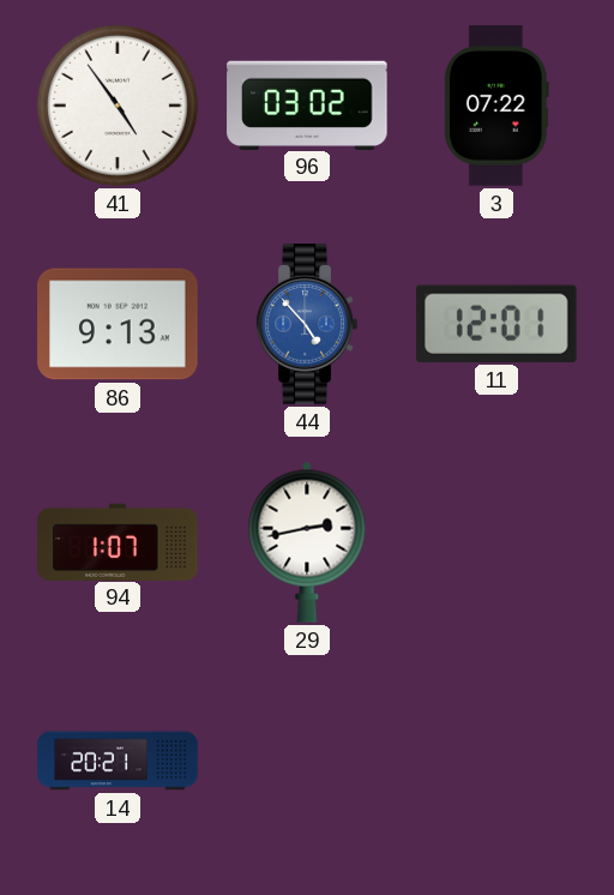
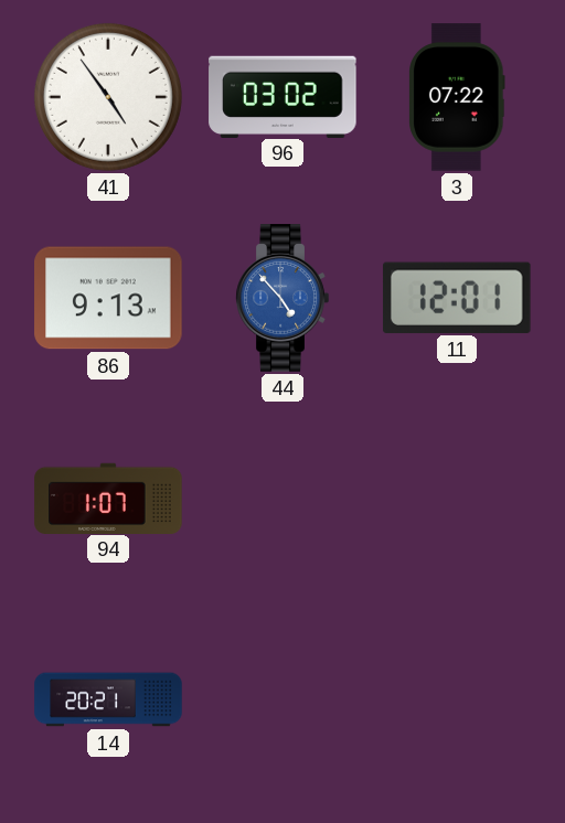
29: 2:43 -> none
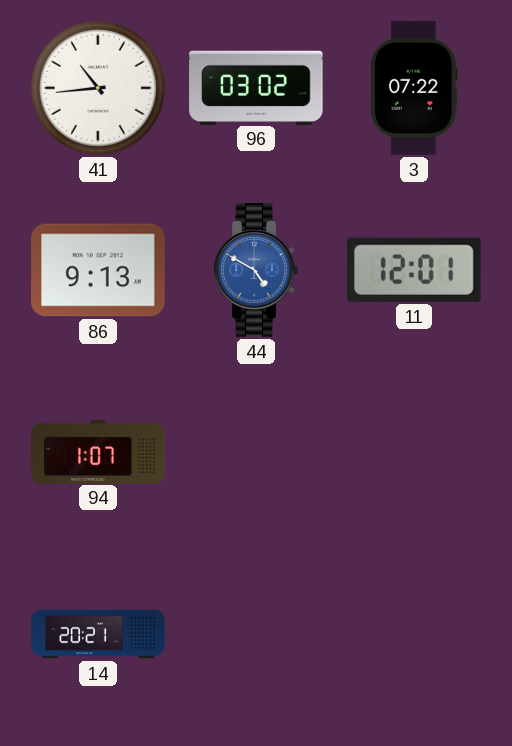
41: 4:54 -> 10:44
44: 4:53 -> 4:50
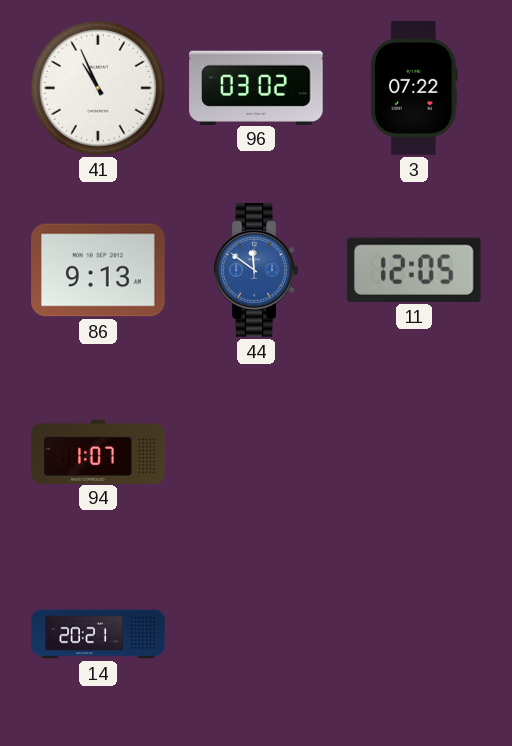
41: 10:44 -> 10:56
44: 4:50 -> 11:51
11: 12:01 -> 12:05
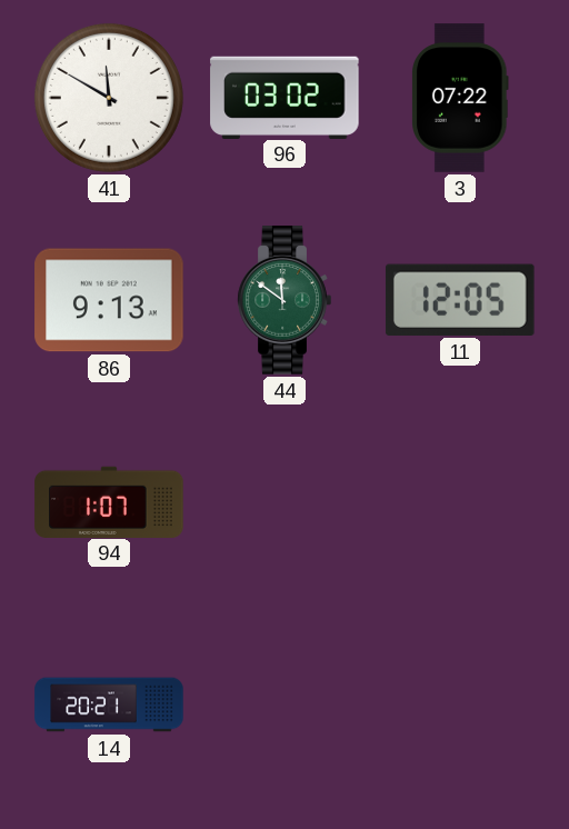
41: 10:56 -> 11:50
44 dial: blue -> green
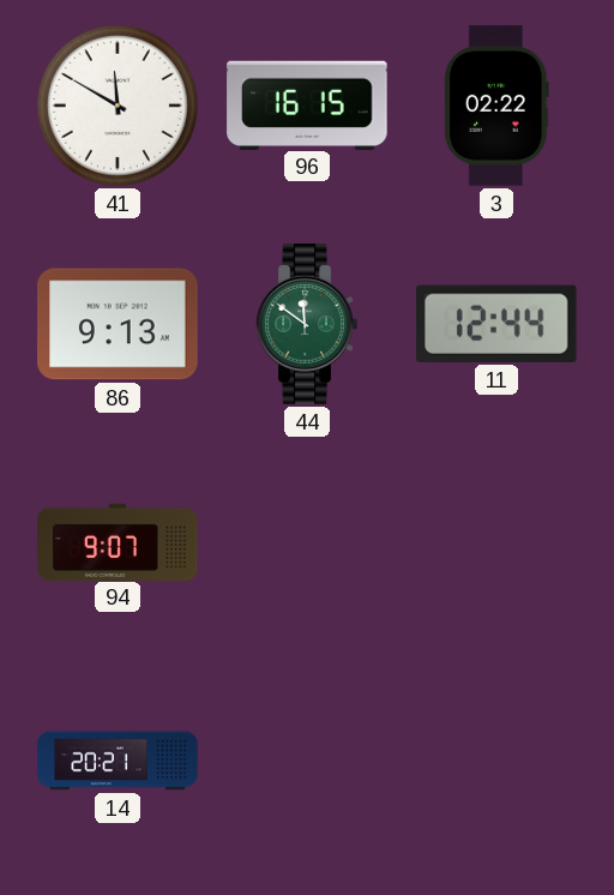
96: 03:02 -> 16:15
3: 07:22 -> 02:22
11: 12:05 -> 12:44
94: 1:07 -> 9:07
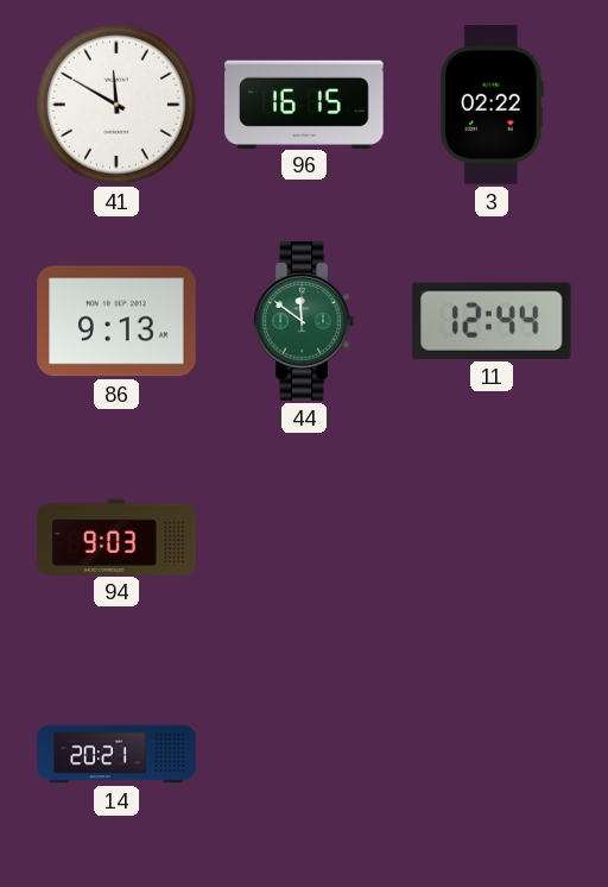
94: 9:07 -> 9:03
